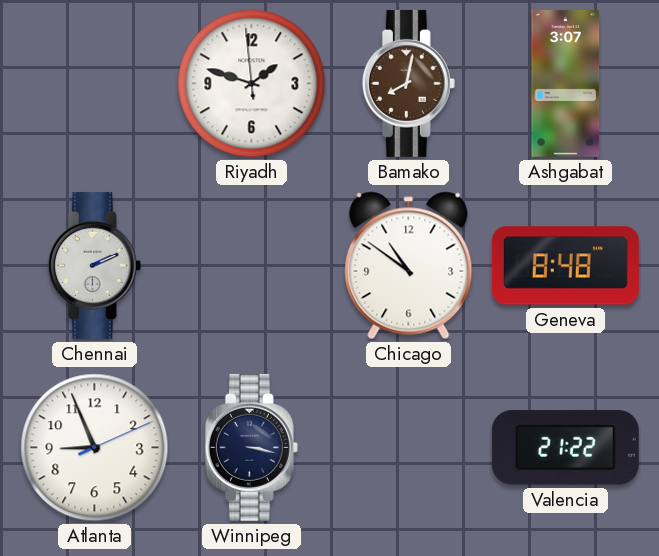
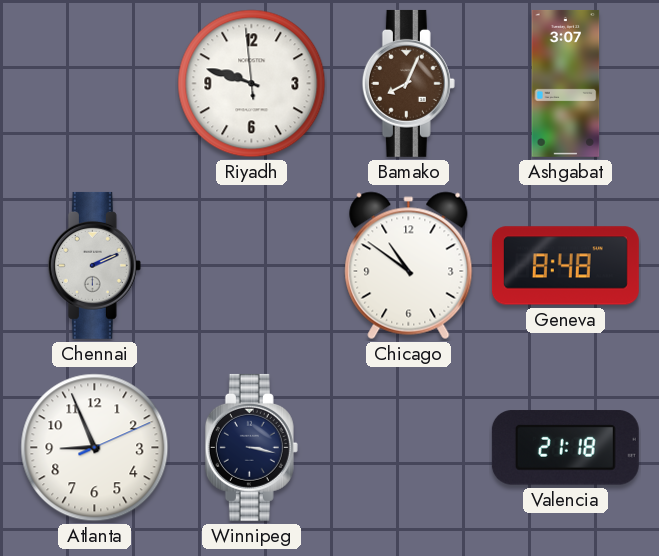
Riyadh: 1:47 -> 9:47
Bamako: 8:02 -> 8:04
Valencia: 21:22 -> 21:18
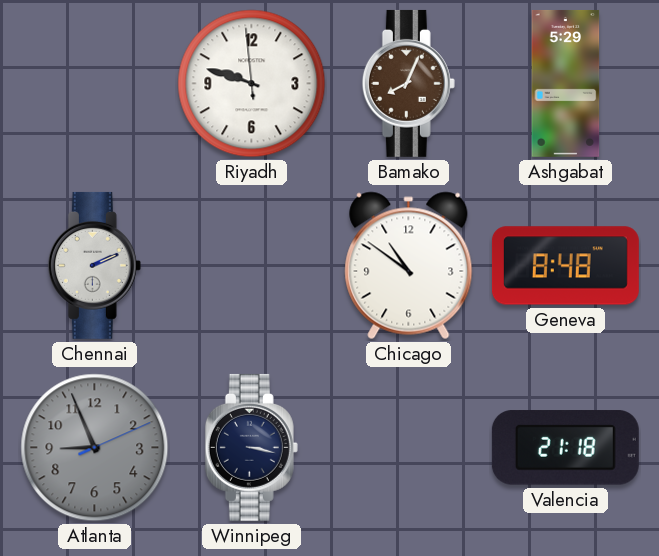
Ashgabat: 3:07 -> 5:29
Atlanta dial: white -> grey
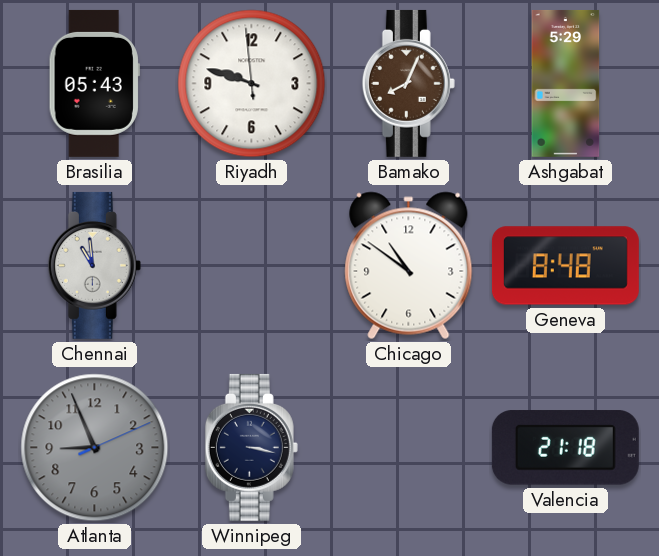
Brasilia: none -> 05:43
Chennai: 2:11 -> 10:59
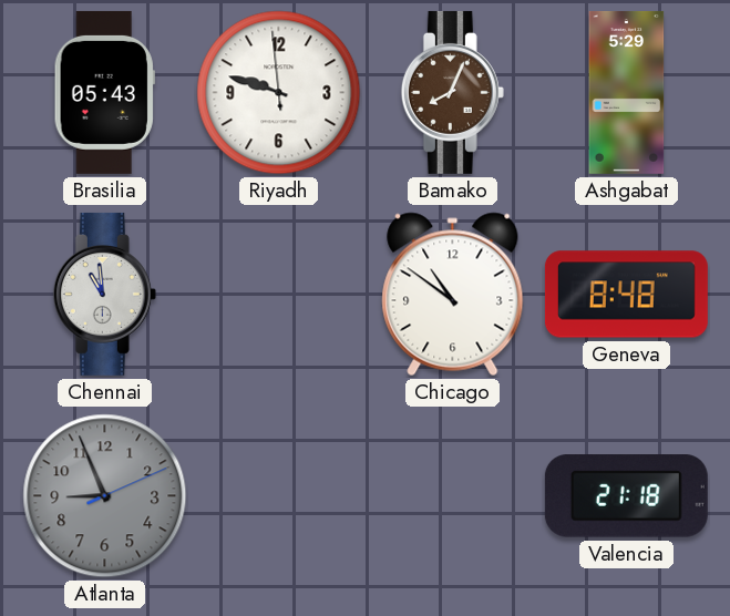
Winnipeg: 3:17 -> none
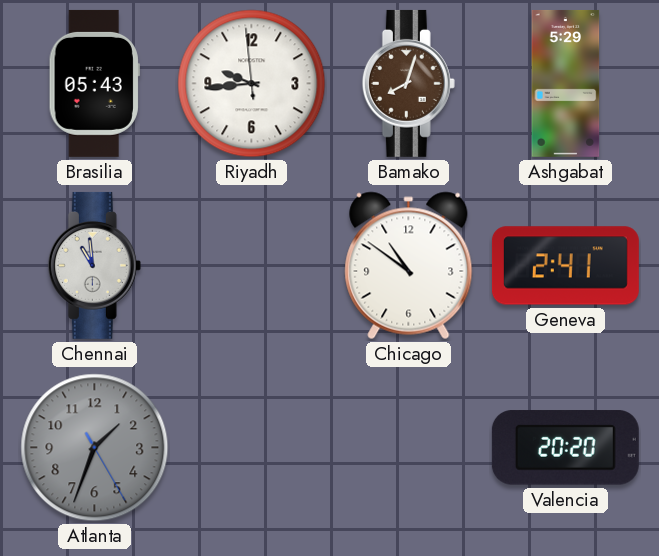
Riyadh: 9:47 -> 9:43
Bamako: 8:04 -> 8:03
Geneva: 8:48 -> 2:41
Atlanta: 8:56 -> 1:33
Valencia: 21:18 -> 20:20
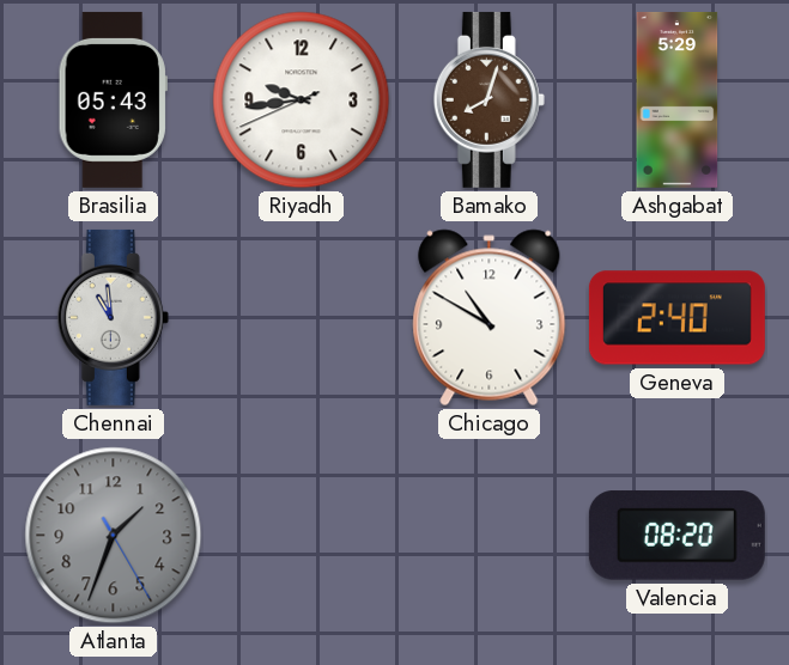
Riyadh: 9:43:59 -> 9:43:41
Chicago: 10:51 -> 10:50
Geneva: 2:41 -> 2:40
Valencia: 20:20 -> 08:20
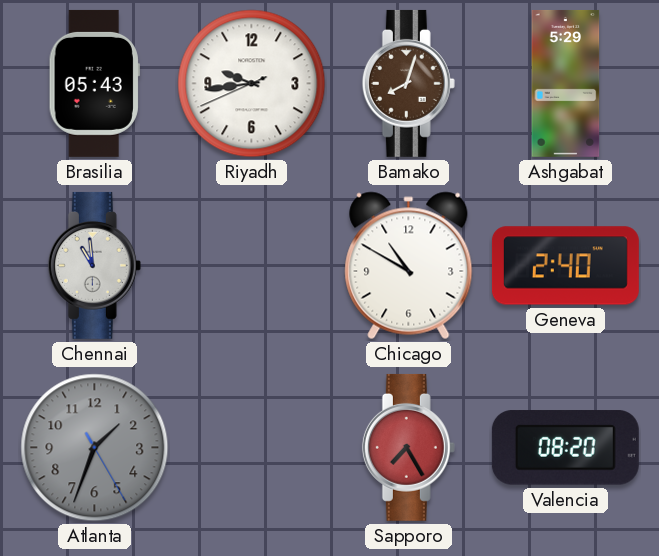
Sapporo: none -> 7:25
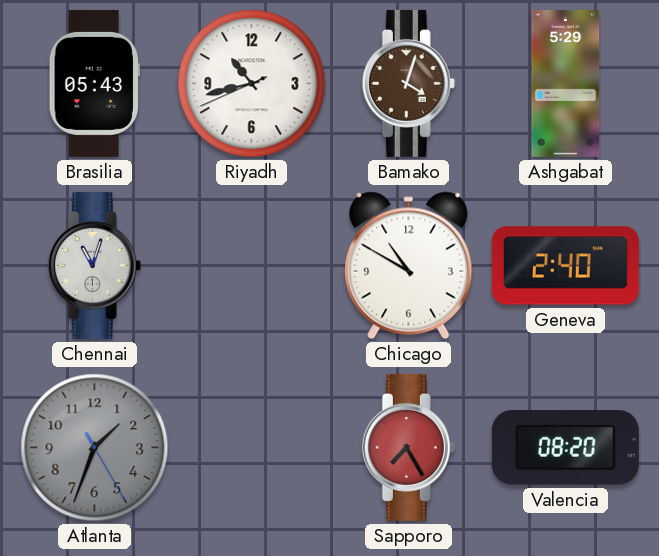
Riyadh: 9:43 -> 10:42
Bamako: 8:03 -> 4:03
Chennai: 10:59 -> 11:03
